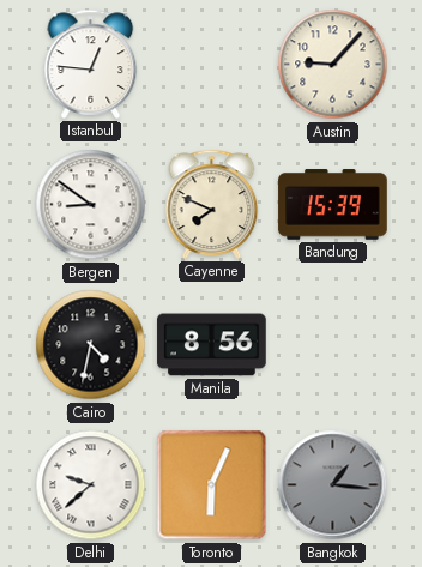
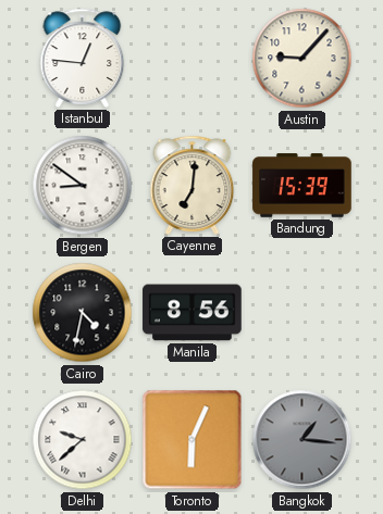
Cayenne: 7:49 -> 7:01
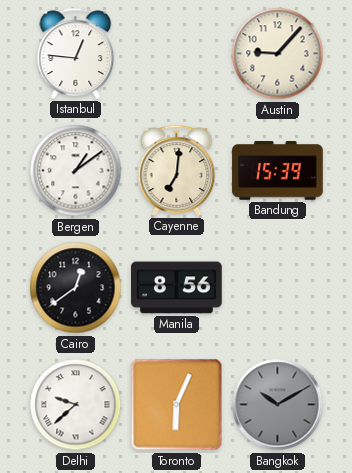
Bergen: 8:51 -> 1:09
Cairo: 4:32 -> 12:39
Bangkok: 1:16 -> 10:10
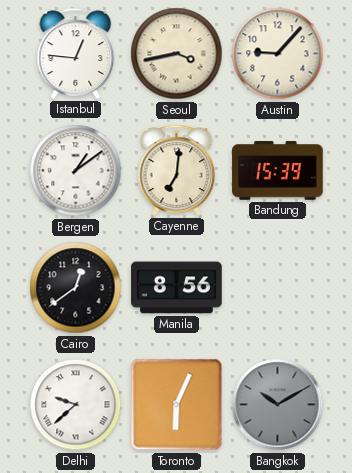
Seoul: none -> 3:43
